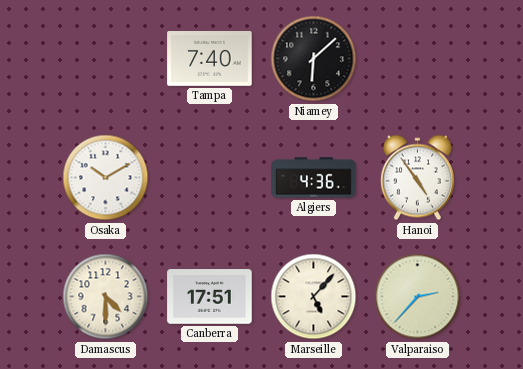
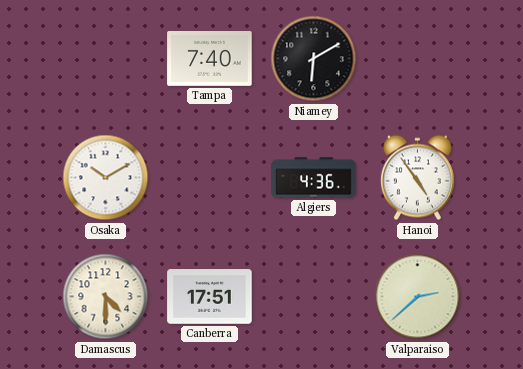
Niamey: 6:08 -> 6:10
Marseille: 5:07 -> none
Valparaiso: 2:37 -> 2:38
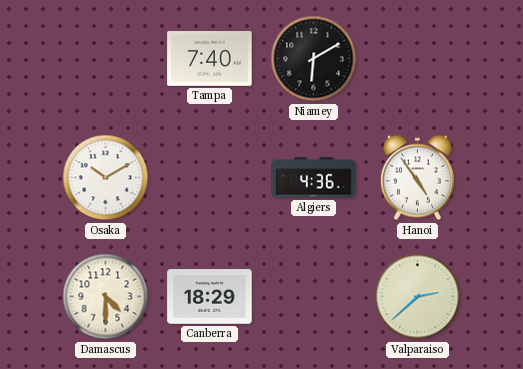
Canberra: 17:51 -> 18:29
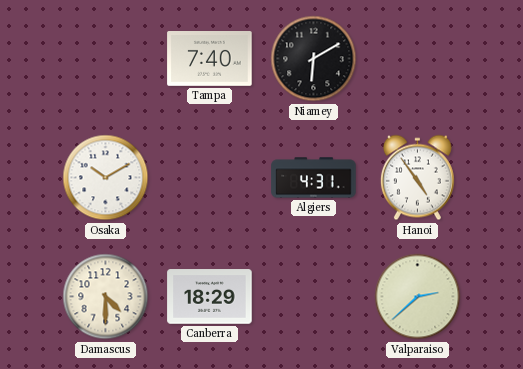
Algiers: 4:36 -> 4:31
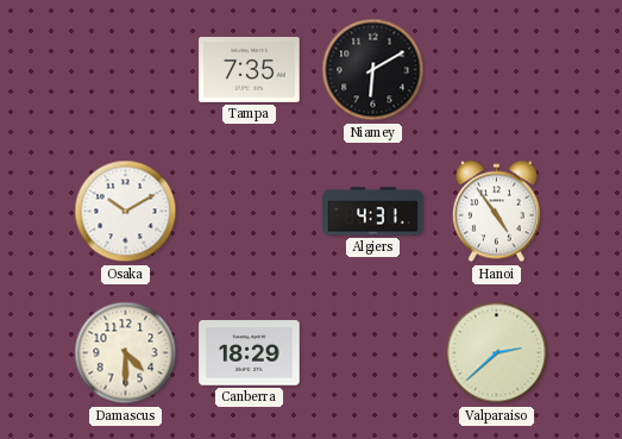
Tampa: 7:40 -> 7:35
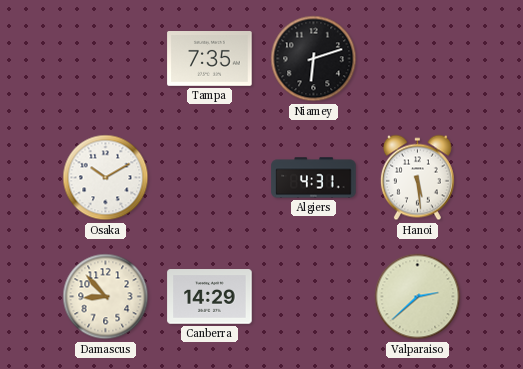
Niamey: 6:10 -> 6:12
Hanoi: 4:54 -> 5:29
Damascus: 4:30 -> 8:53
Canberra: 18:29 -> 14:29
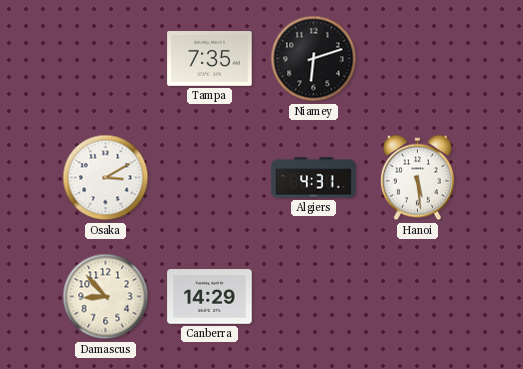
Osaka: 10:10 -> 3:10
Valparaiso: 2:38 -> none
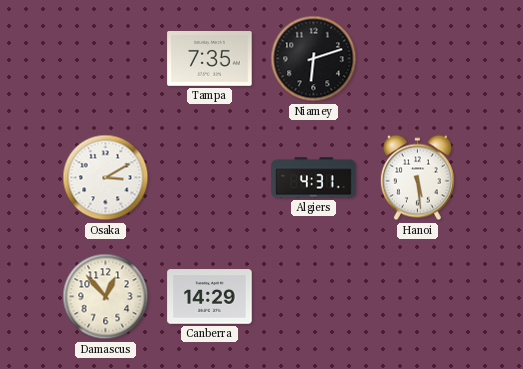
Damascus: 8:53 -> 12:53
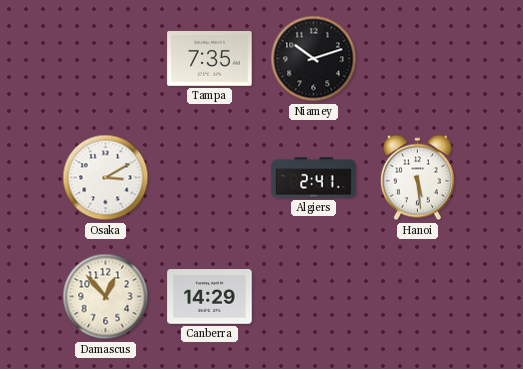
Niamey: 6:12 -> 10:12
Algiers: 4:31 -> 2:41
